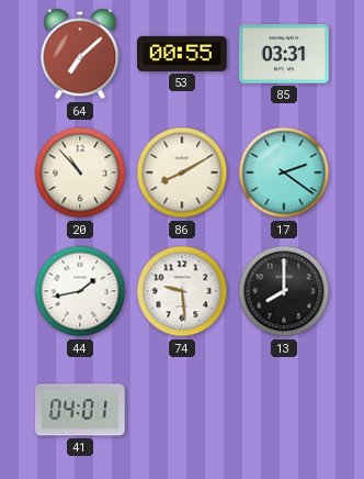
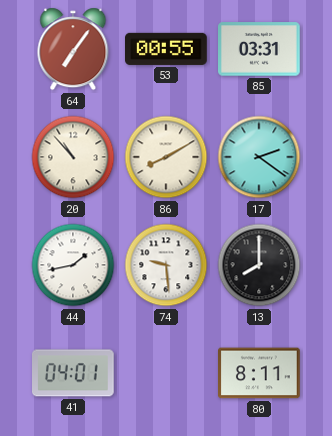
64: 7:08 -> 7:06
80: none -> 8:11
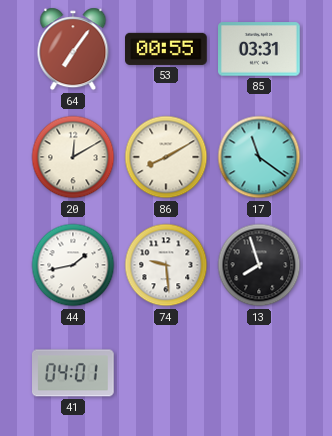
20: 10:53 -> 12:10
17: 2:21 -> 11:21
13: 8:00 -> 7:57
80: 8:11 -> none
